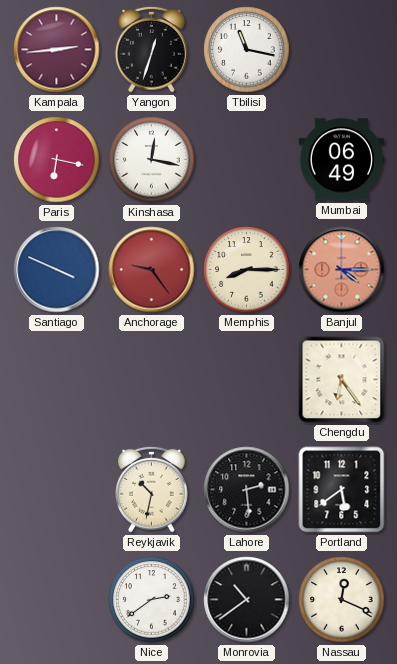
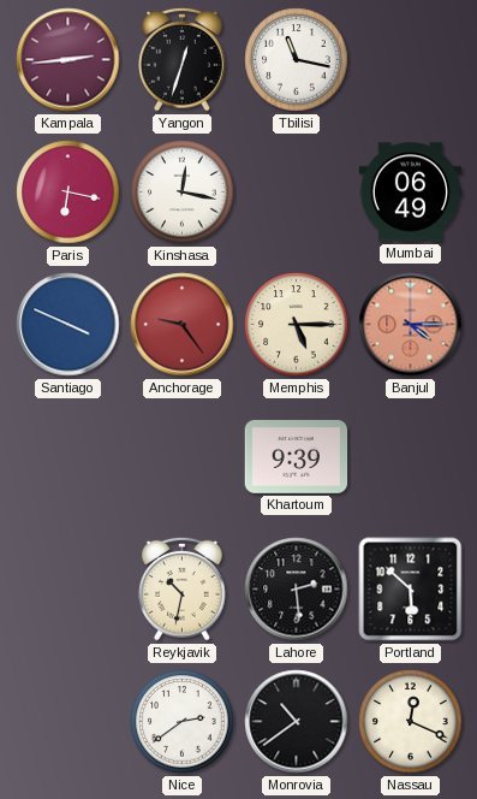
Memphis: 8:15 -> 5:15
Khartoum: none -> 9:39
Chengdu: 6:24 -> none
Portland: 5:39 -> 5:52
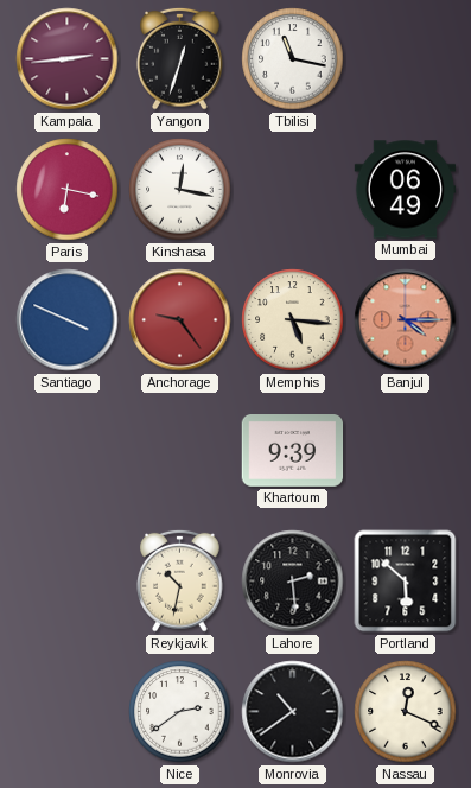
Memphis: 5:15 -> 5:16
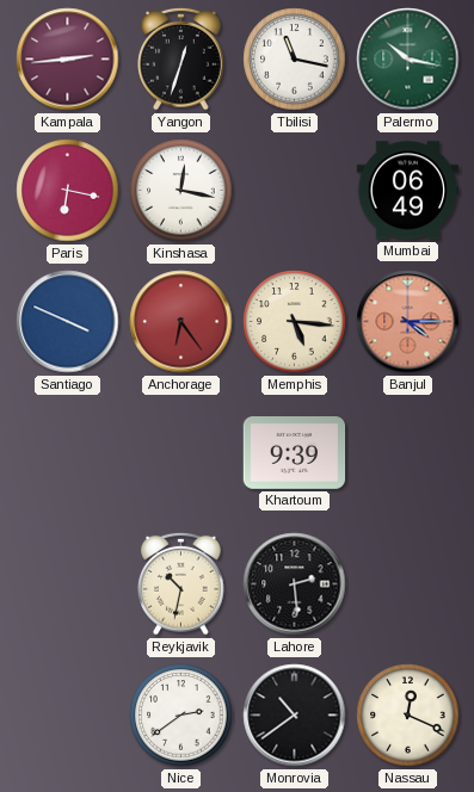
Palermo: none -> 10:17
Anchorage: 9:24 -> 6:24
Portland: 5:52 -> none
